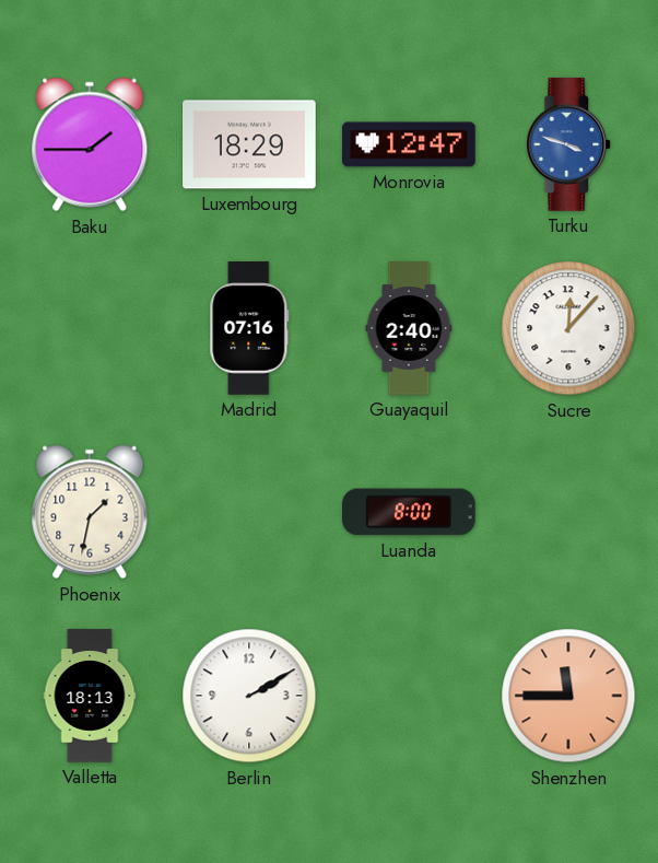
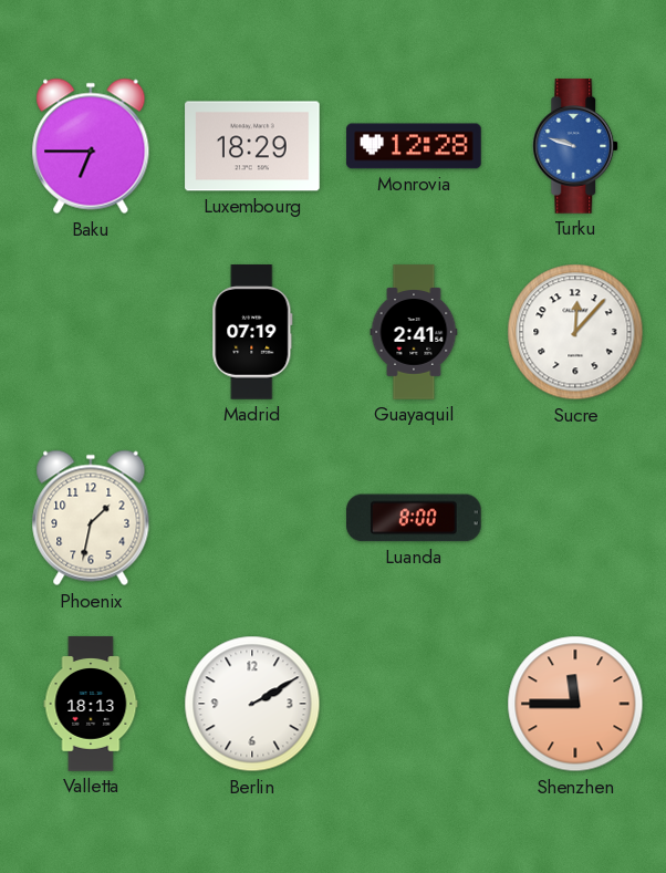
Baku: 1:45 -> 6:45
Monrovia: 12:47 -> 12:28
Turku: 3:48 -> 9:48
Madrid: 07:16 -> 07:19
Guayaquil: 2:40 -> 2:41
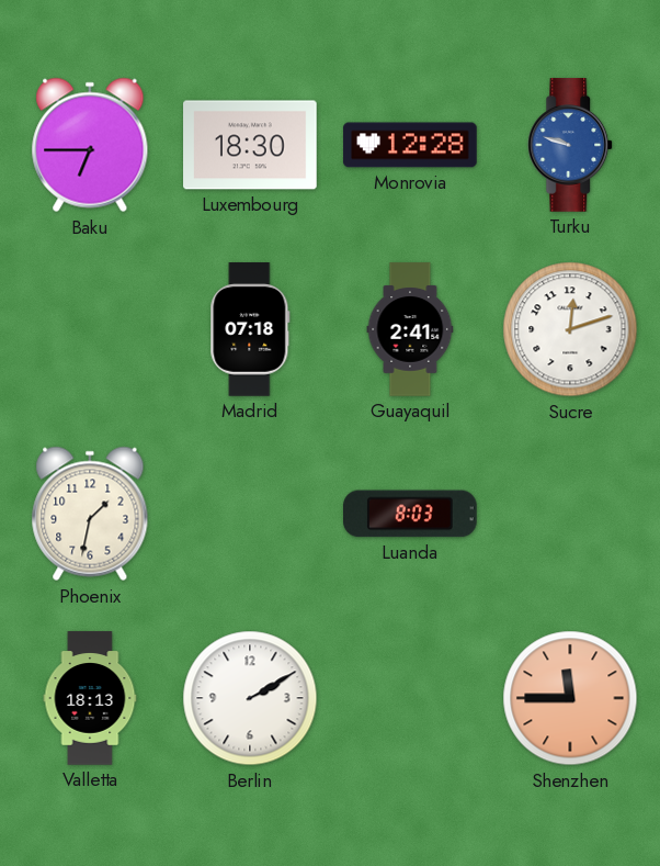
Luxembourg: 18:29 -> 18:30
Madrid: 07:19 -> 07:18
Sucre: 12:07 -> 12:12
Luanda: 8:00 -> 8:03
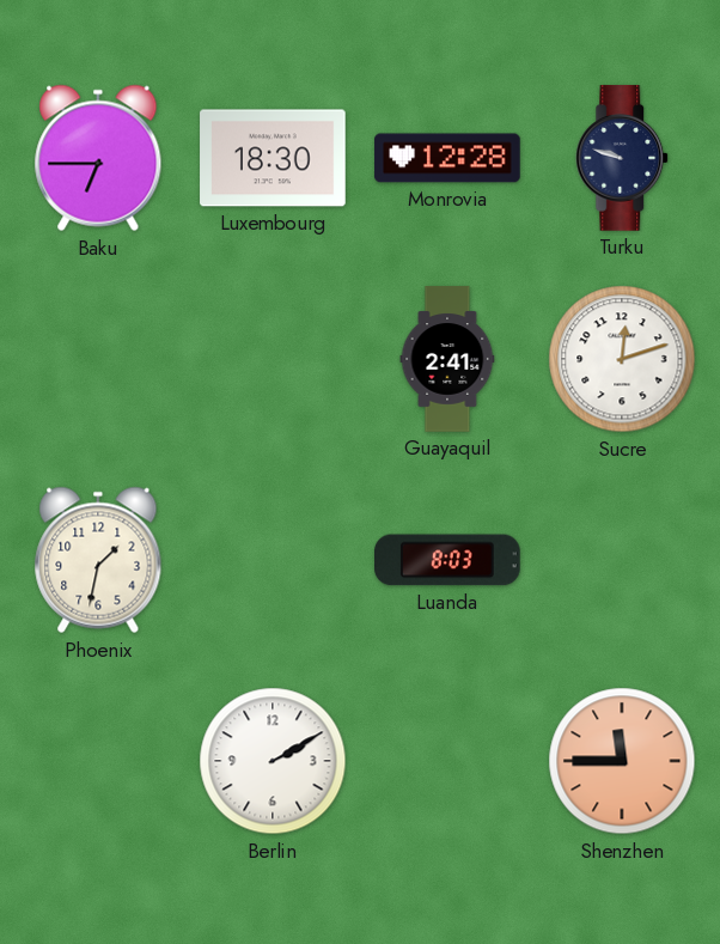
Turku dial: blue -> navy
Madrid: 07:18 -> none
Valletta: 18:13 -> none
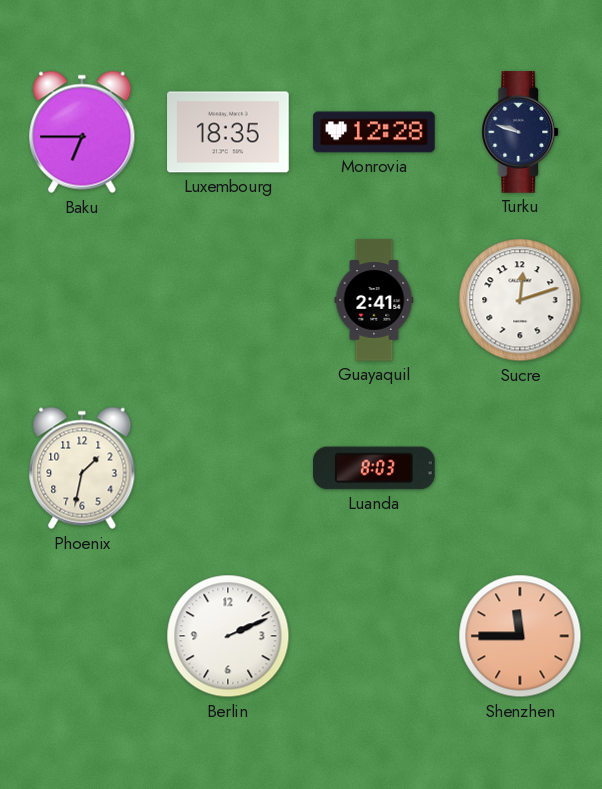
Luxembourg: 18:30 -> 18:35
Berlin: 2:10 -> 2:11
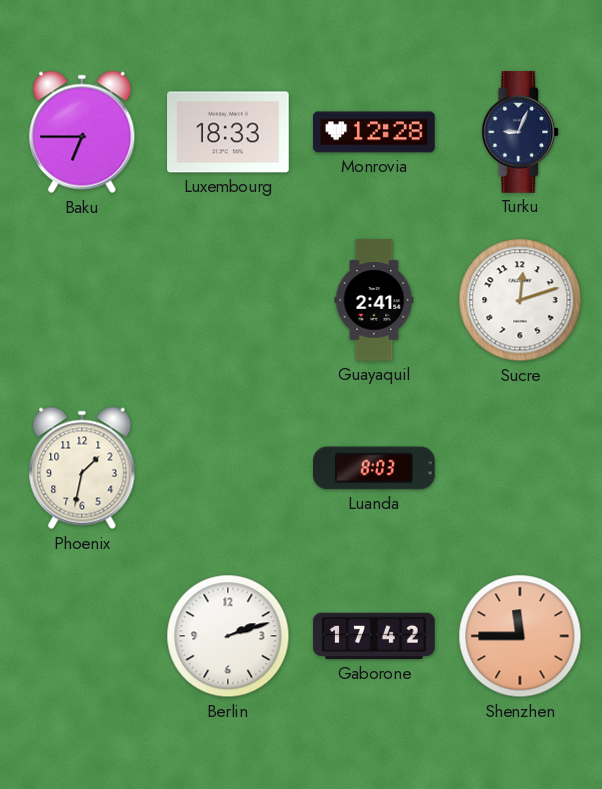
Luxembourg: 18:35 -> 18:33
Turku: 9:48 -> 9:04
Berlin: 2:11 -> 2:12
Gaborone: none -> 17:42
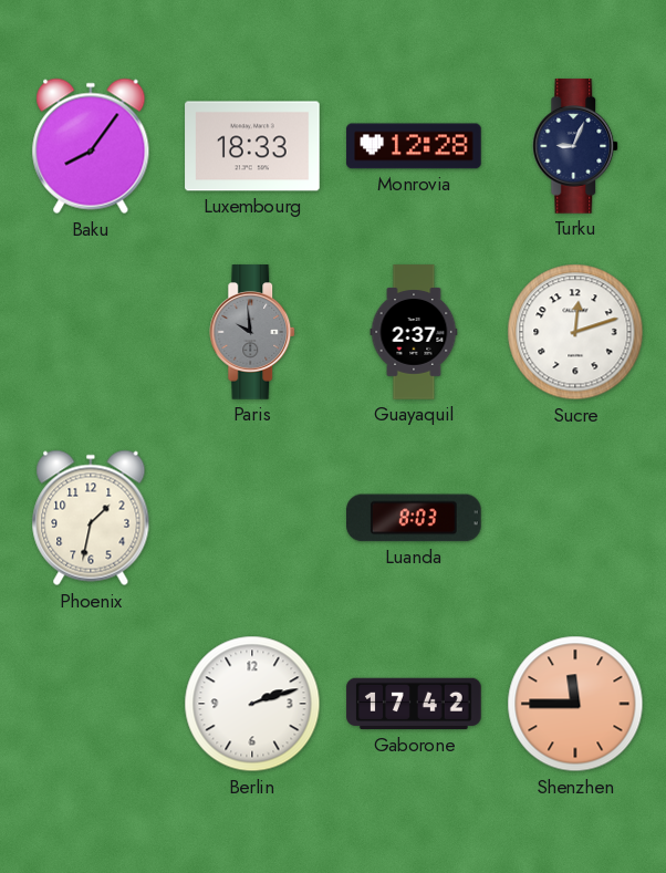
Baku: 6:45 -> 8:06
Paris: none -> 9:59
Guayaquil: 2:41 -> 2:37
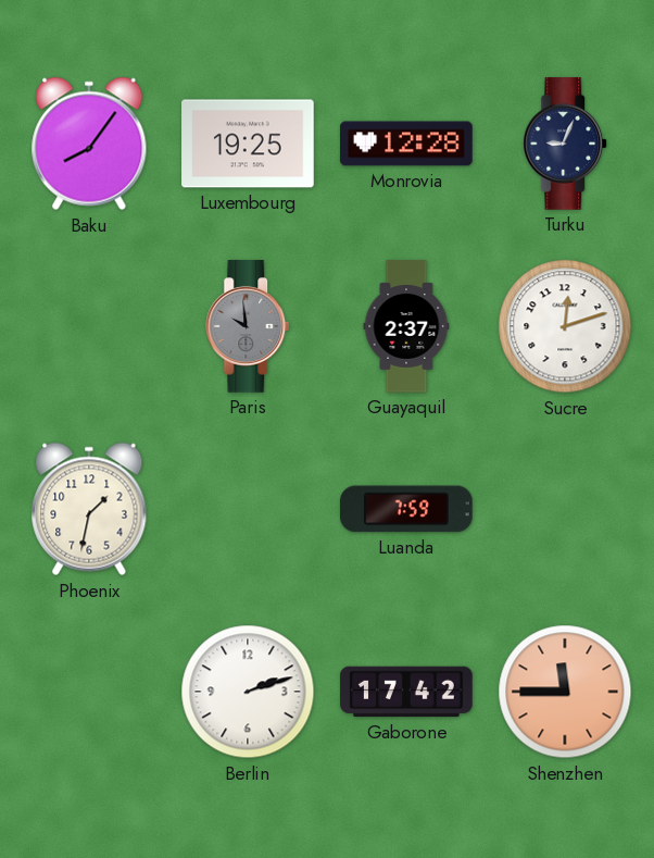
Luxembourg: 18:33 -> 19:25
Luanda: 8:03 -> 7:59
